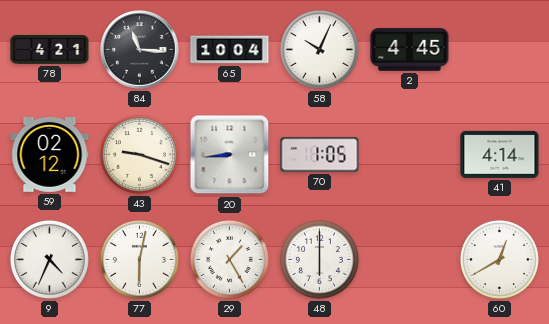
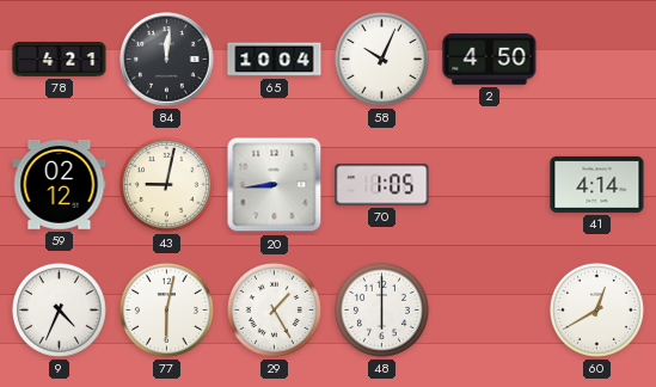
84: 11:16 -> 12:01
2: 4:45 -> 4:50
43: 9:18 -> 9:02
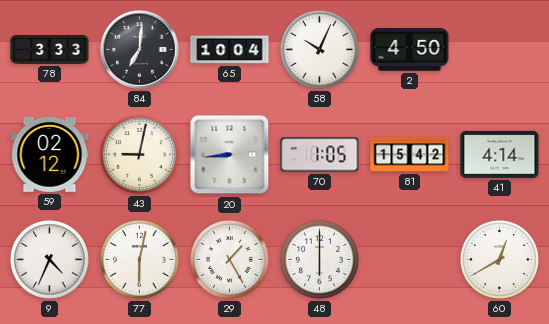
78: 4:21 -> 3:33
84: 12:01 -> 7:01
81: none -> 15:42
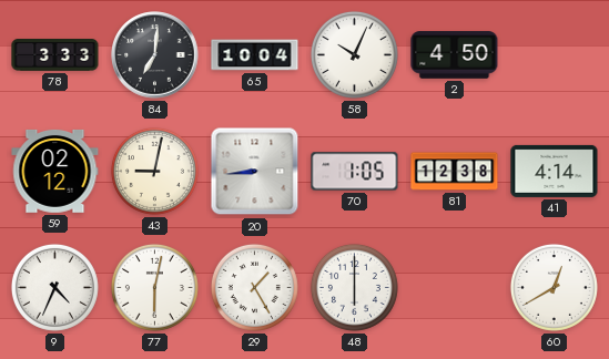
81: 15:42 -> 12:38
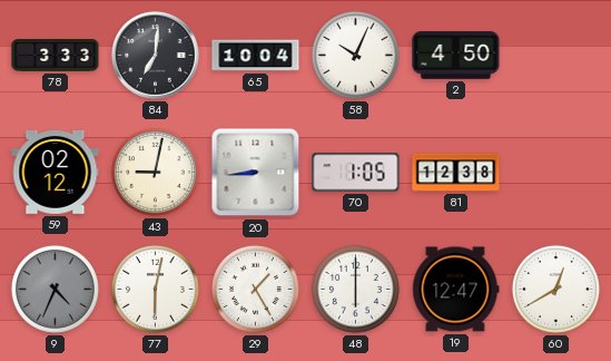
41: 4:14 -> none
9 dial: white -> grey
19: none -> 12:47
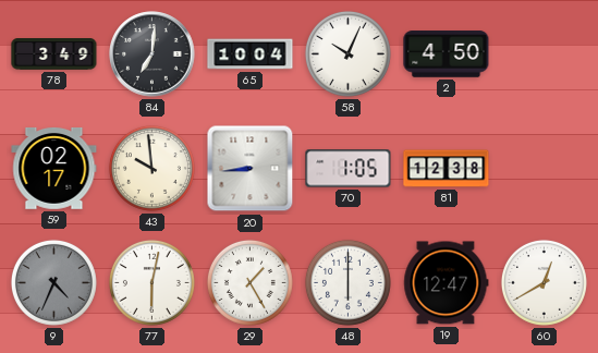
78: 3:33 -> 3:49
59: 02:12 -> 02:17
43: 9:02 -> 9:59
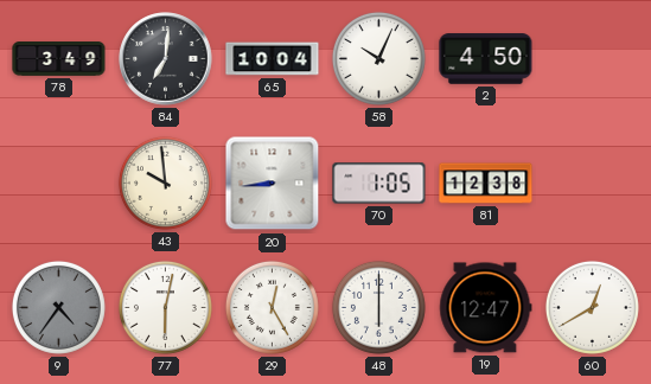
59: 02:17 -> none
9: 4:34 -> 4:36
29: 1:25 -> 12:25
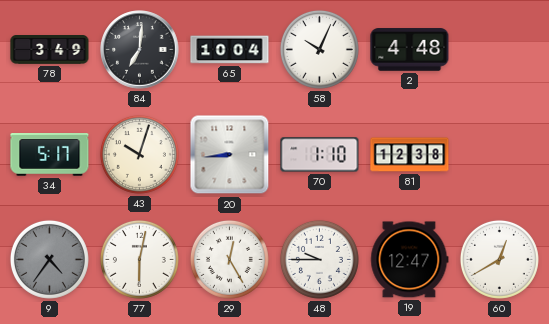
2: 4:50 -> 4:48
34: none -> 5:17
43: 9:59 -> 10:03
70: 1:05 -> 1:10
48: 6:00 -> 9:45
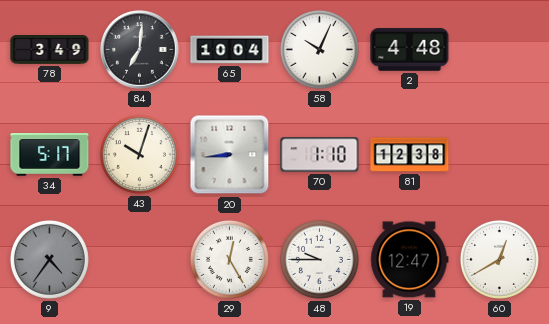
77: 6:02 -> none
